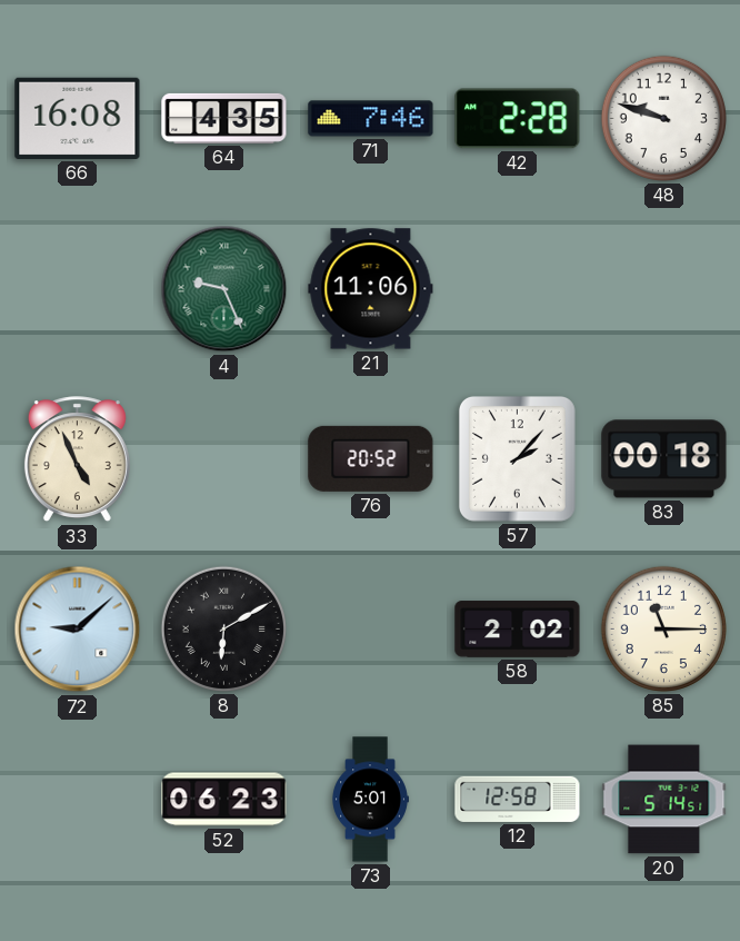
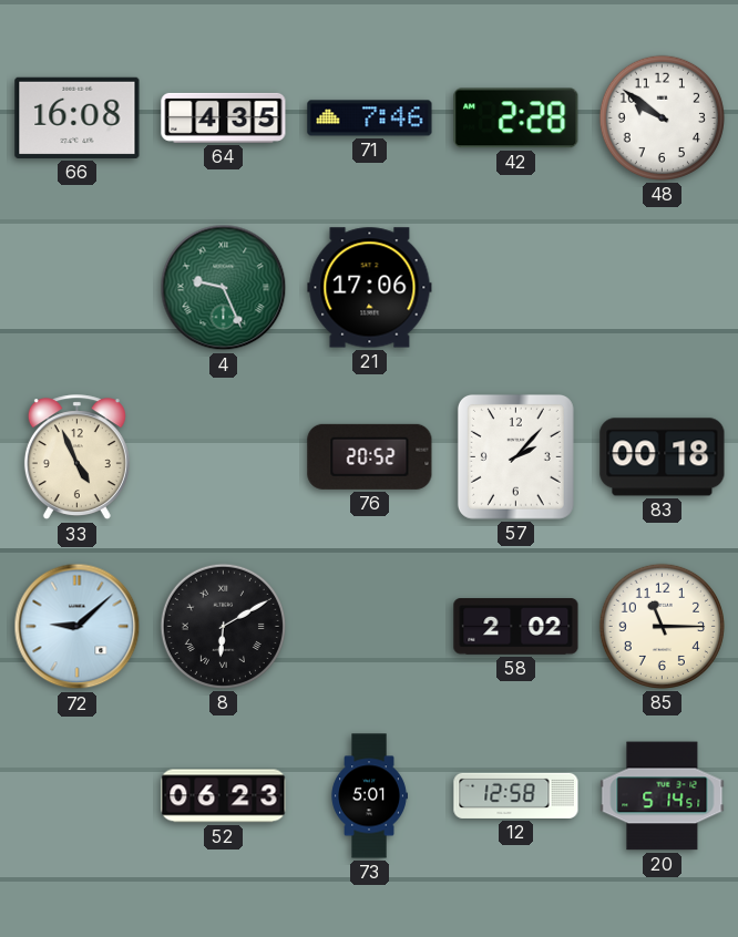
48: 9:48 -> 9:51
21: 11:06 -> 17:06
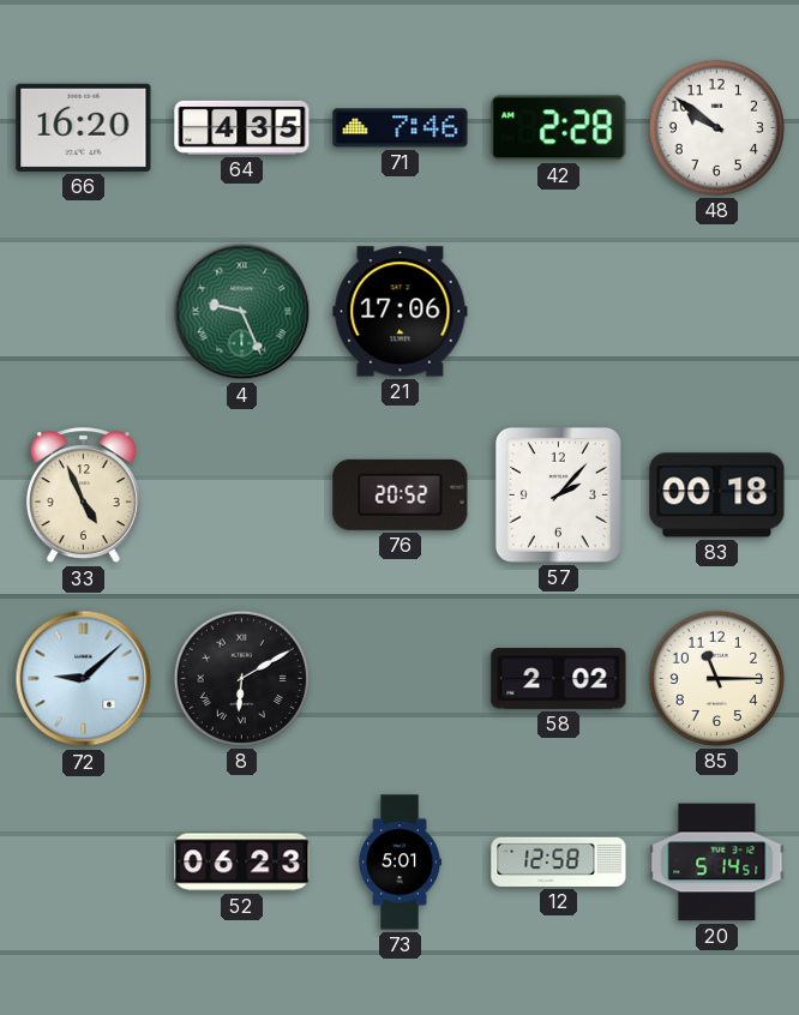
66: 16:08 -> 16:20
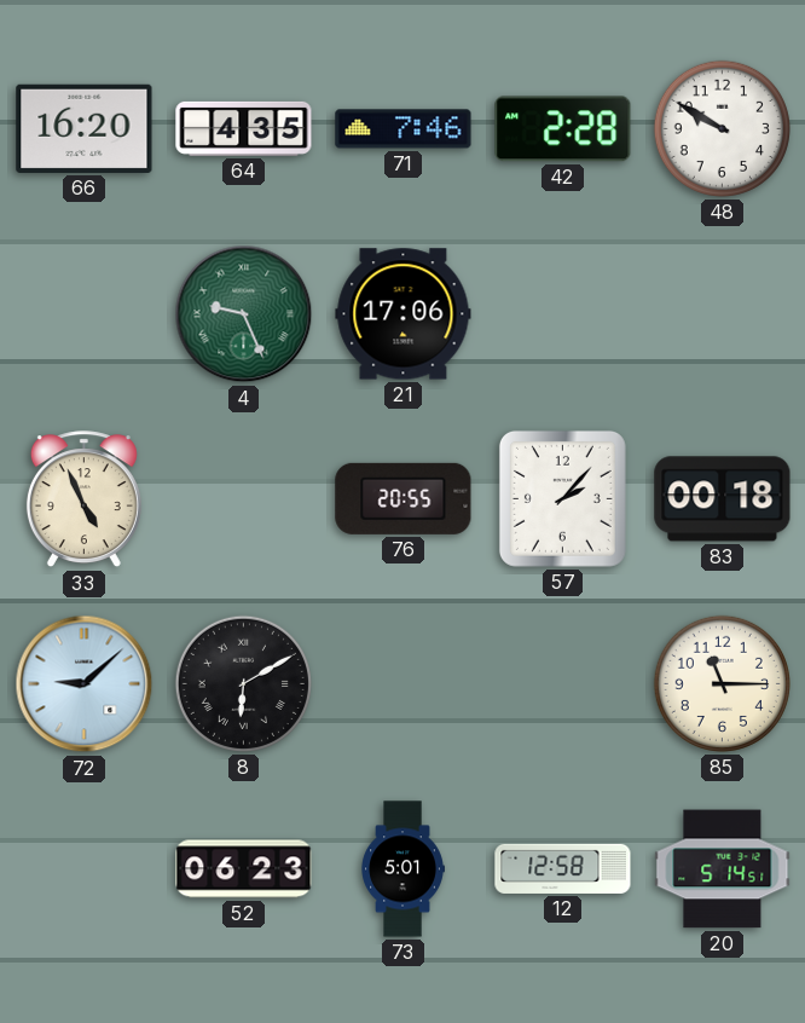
48: 9:51 -> 9:50
76: 20:52 -> 20:55
58: 2:02 -> none
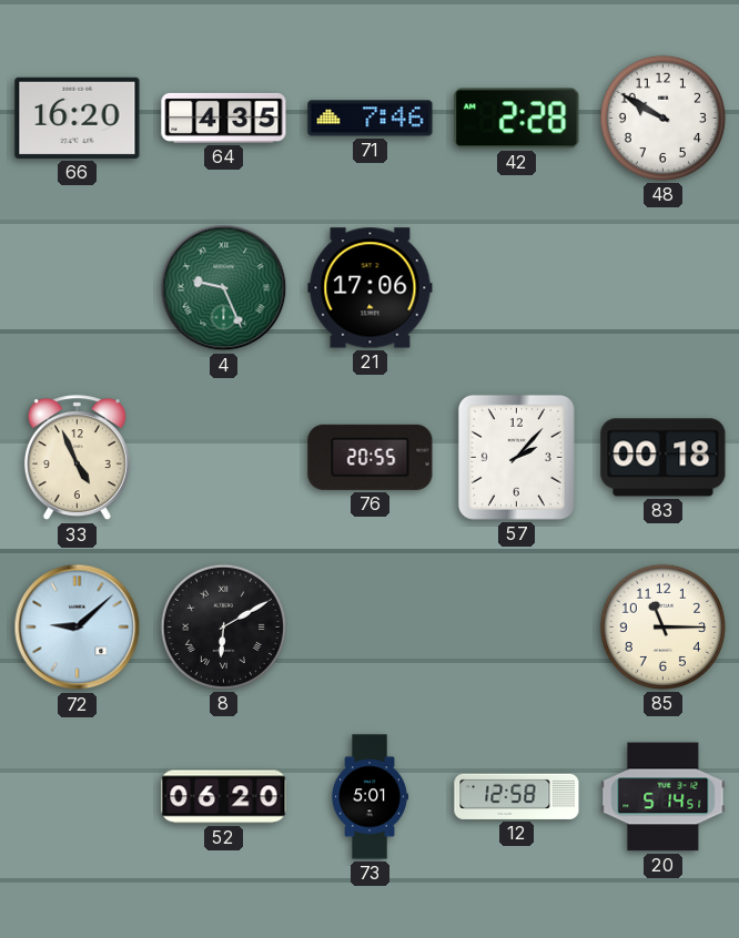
52: 06:23 -> 06:20
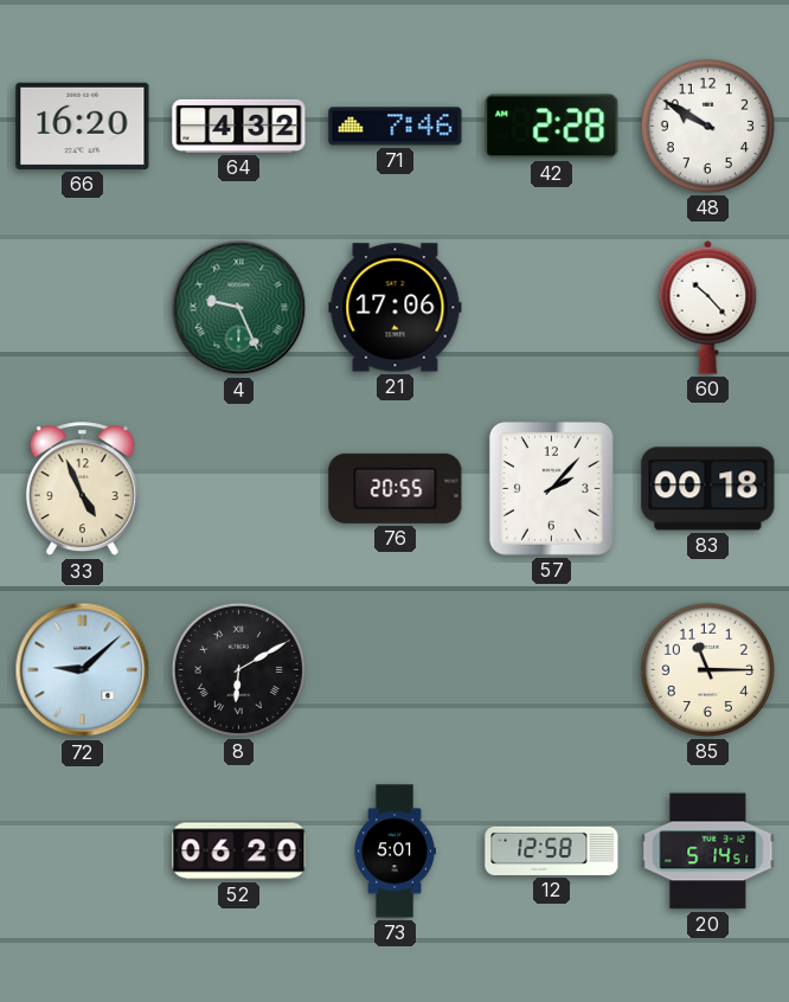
64: 4:35 -> 4:32
60: none -> 10:23
